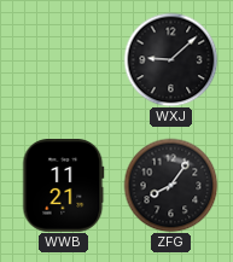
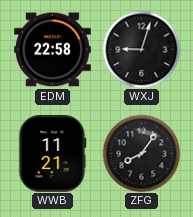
EDM: none -> 22:58
WXJ: 9:08 -> 9:03
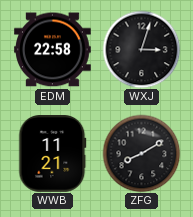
WXJ: 9:03 -> 3:03
ZFG: 8:06 -> 8:10
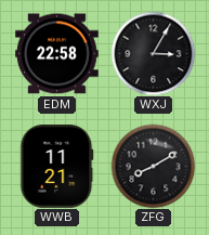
WXJ: 3:03 -> 3:05
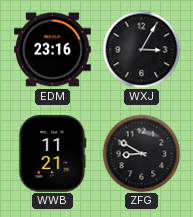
EDM: 22:58 -> 23:16
ZFG: 8:10 -> 8:50
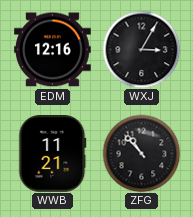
EDM: 23:16 -> 12:16
ZFG: 8:50 -> 10:53
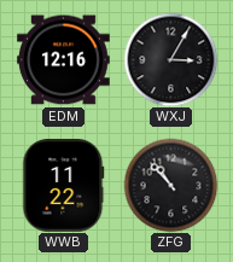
WWB: 11:21 -> 11:22
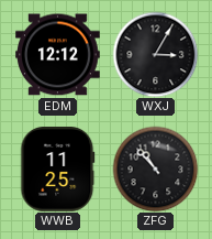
EDM: 12:16 -> 12:12
WWB: 11:22 -> 11:25
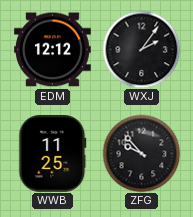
WXJ: 3:05 -> 2:06
ZFG: 10:53 -> 9:53
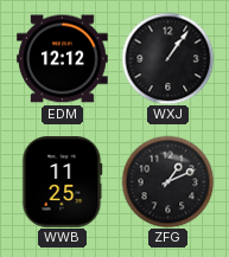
WXJ: 2:06 -> 1:06
ZFG: 9:53 -> 1:11
